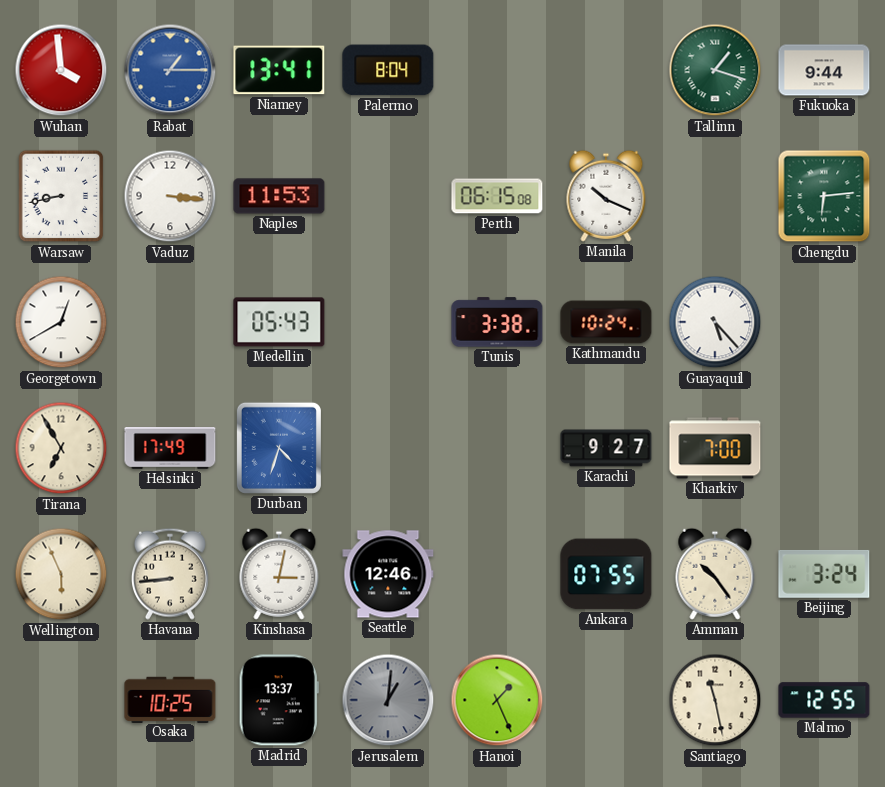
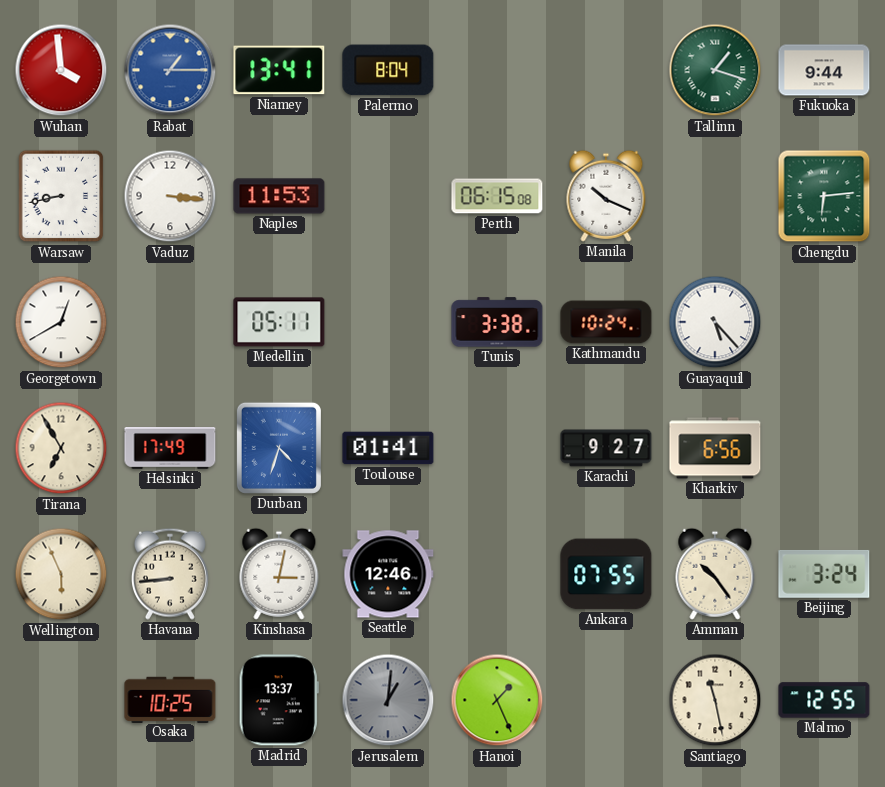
Medellin: 05:43 -> 05:11
Toulouse: none -> 01:41
Kharkiv: 7:00 -> 6:56
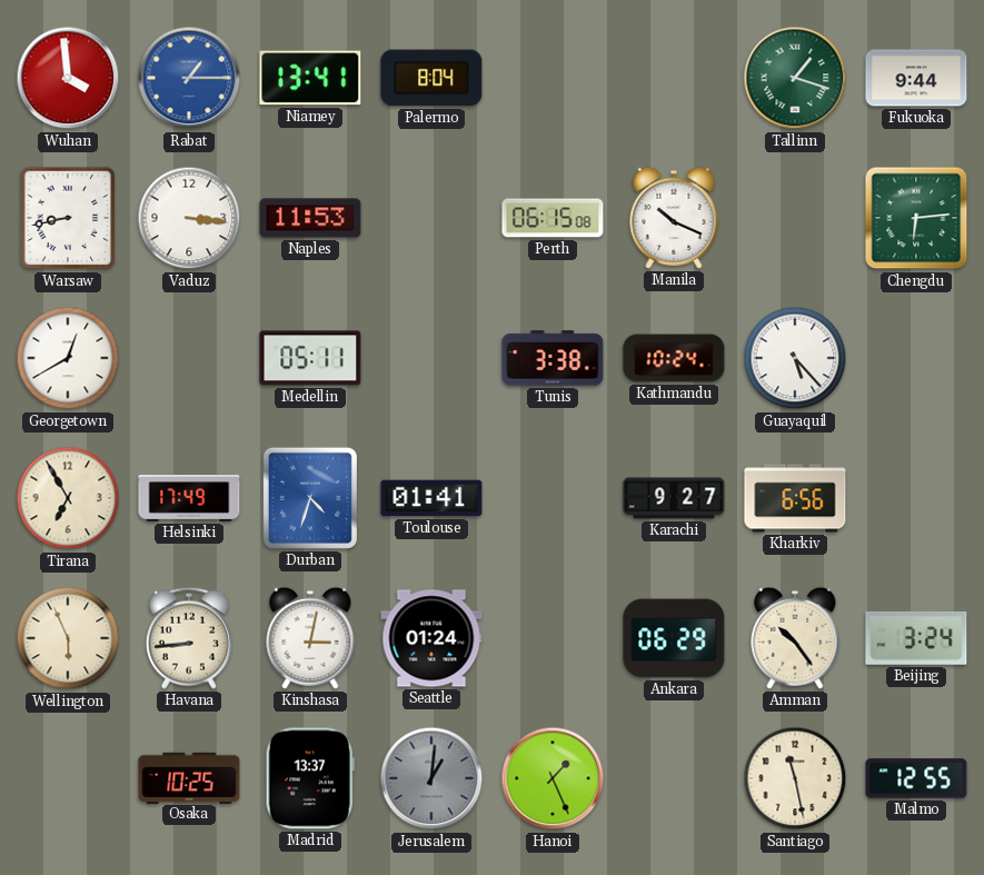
Seattle: 12:46 -> 01:24
Ankara: 07:55 -> 06:29
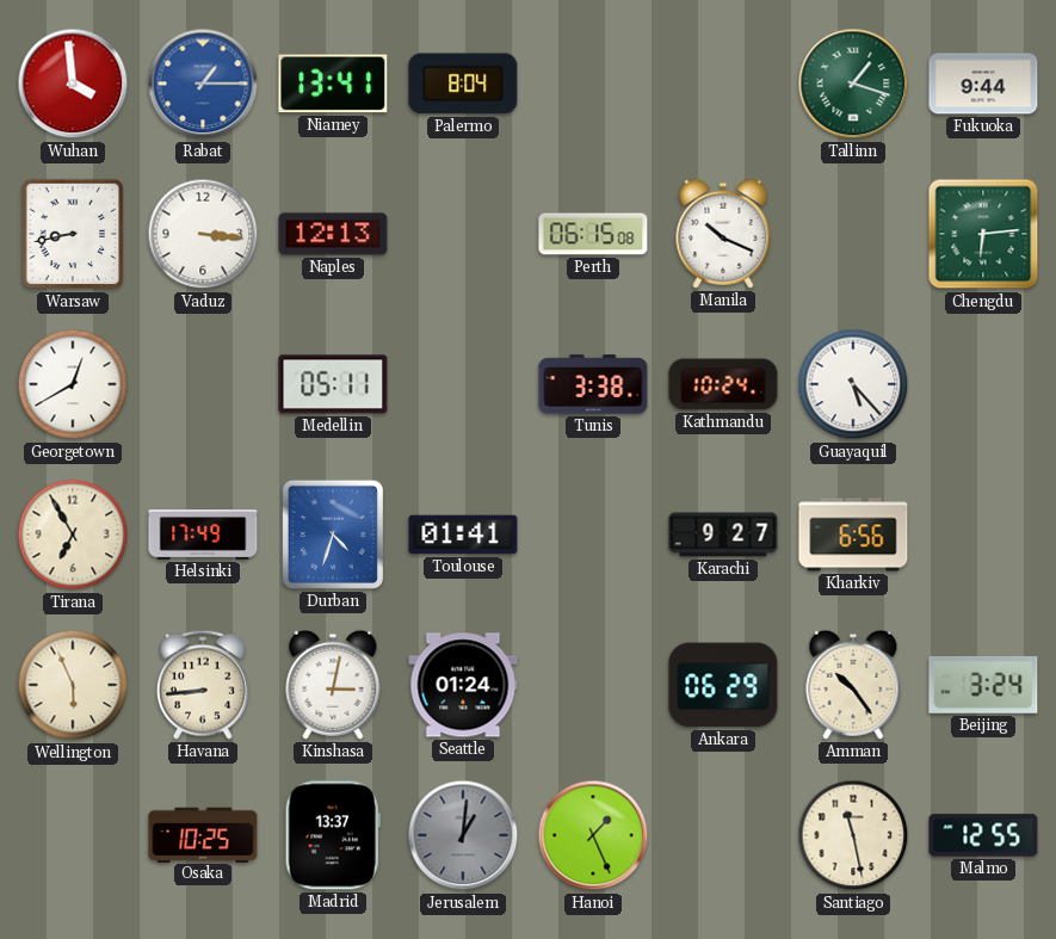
Naples: 11:53 -> 12:13
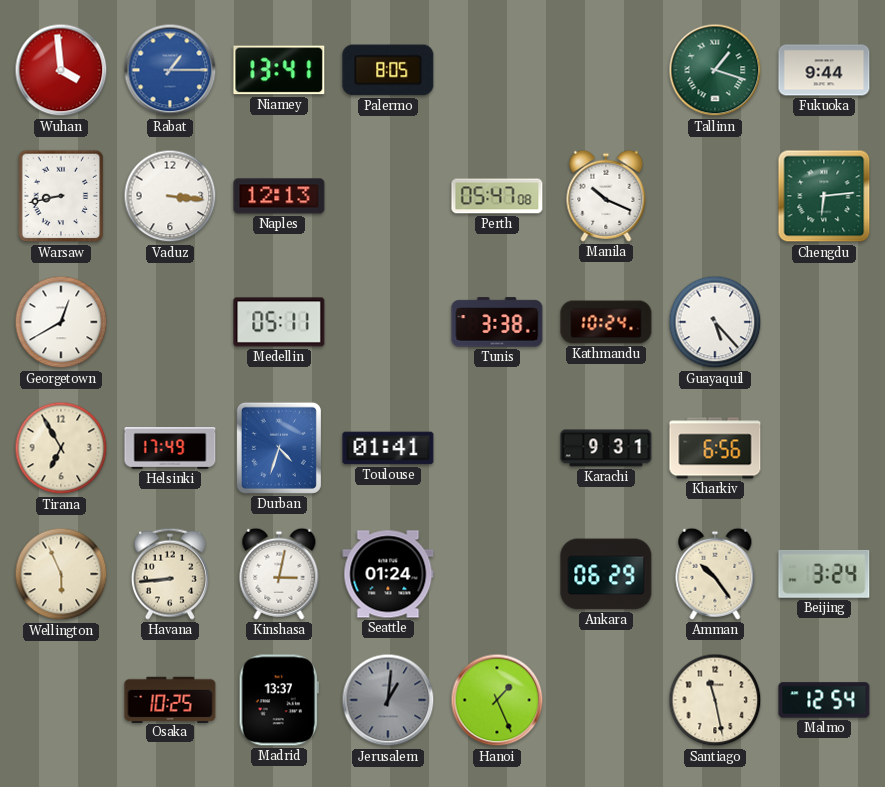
Palermo: 8:04 -> 8:05
Perth: 06:15 -> 05:47
Karachi: 9:27 -> 9:31
Malmo: 12:55 -> 12:54
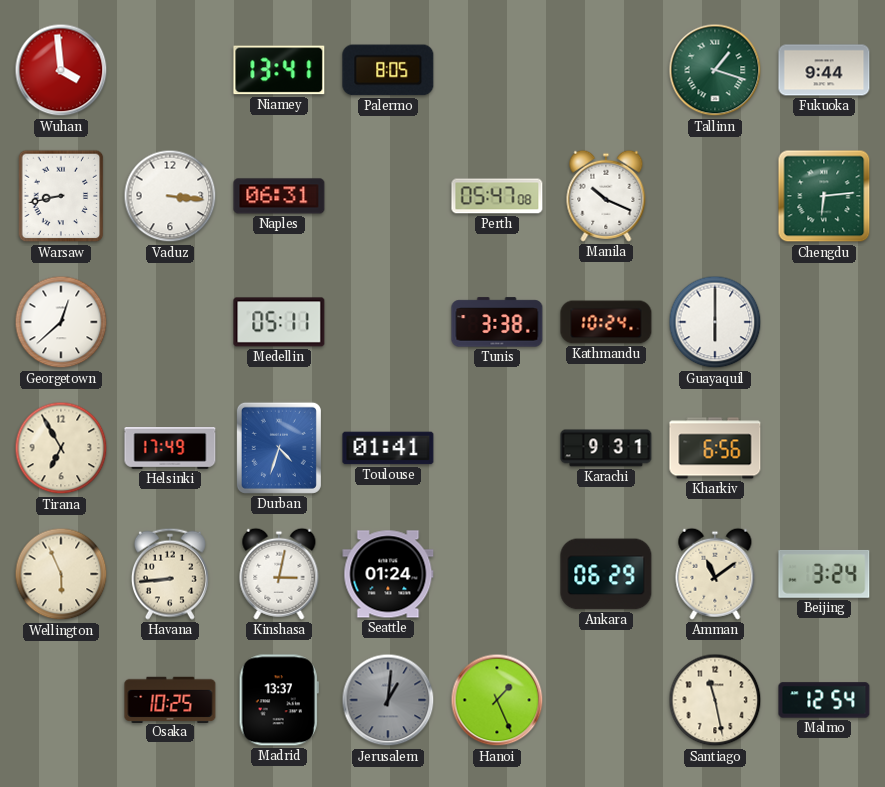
Rabat: 1:15 -> none
Naples: 12:13 -> 06:31
Georgetown: 12:40 -> 12:38
Guayaquil: 5:23 -> 6:00
Amman: 10:24 -> 11:09
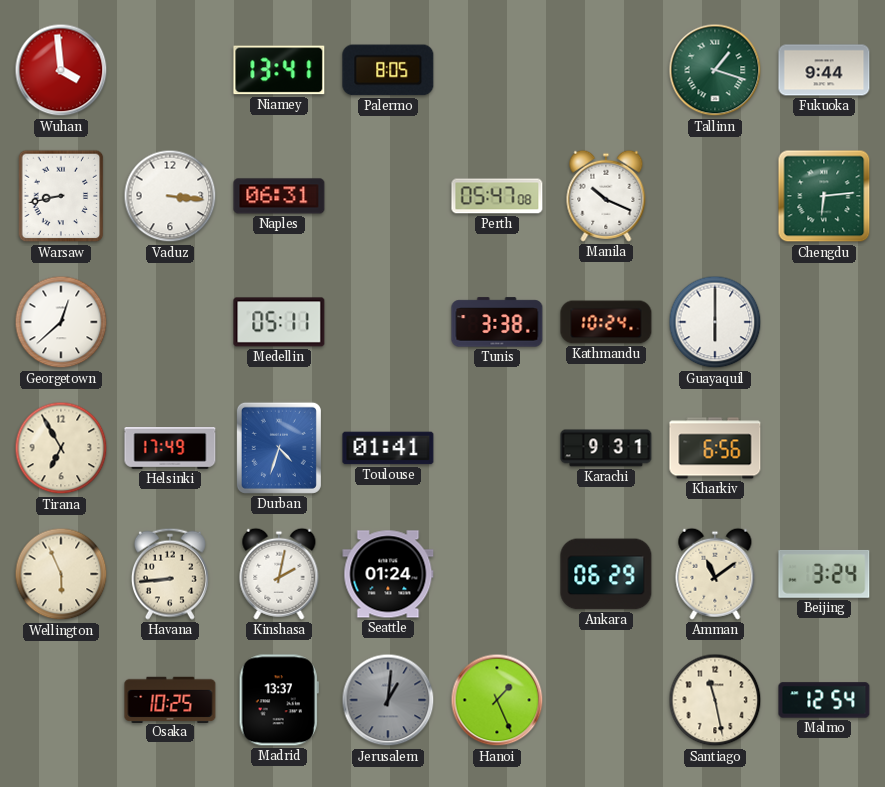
Kinshasa: 3:02 -> 2:02
